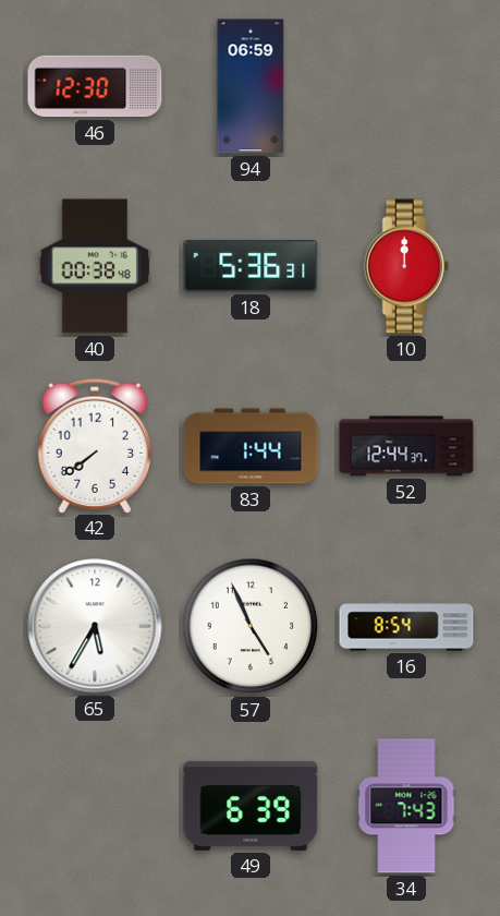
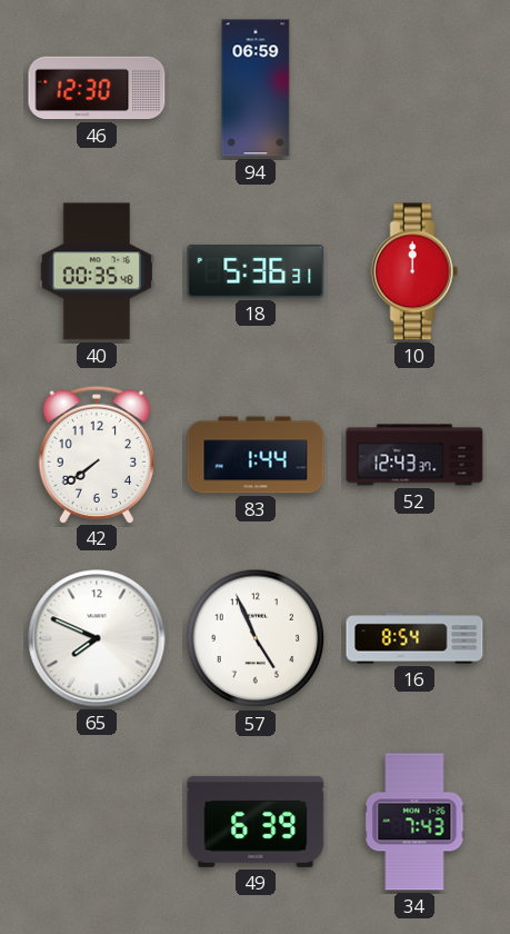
40: 00:38 -> 00:35
52: 12:44 -> 12:43
65: 5:35 -> 7:49
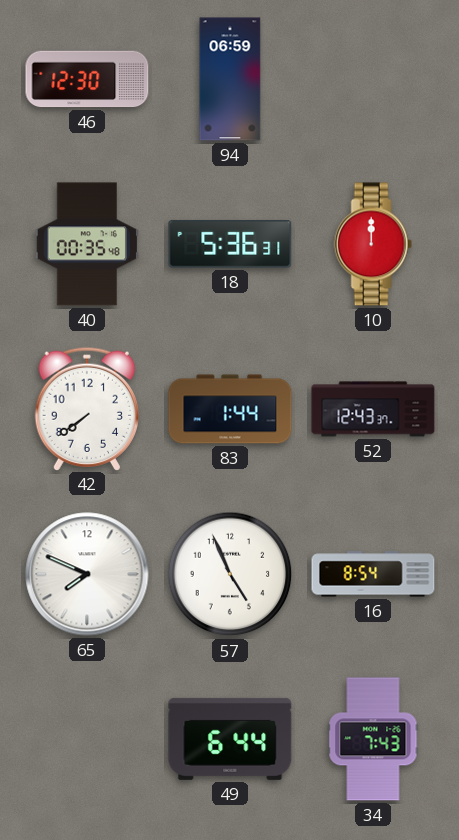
49: 6:39 -> 6:44
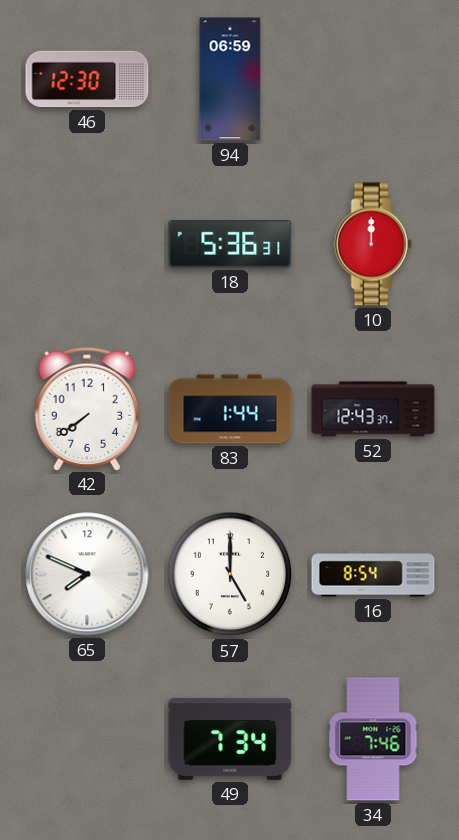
40: 00:35 -> none
57: 4:56 -> 5:00
49: 6:44 -> 7:34
34: 7:43 -> 7:46
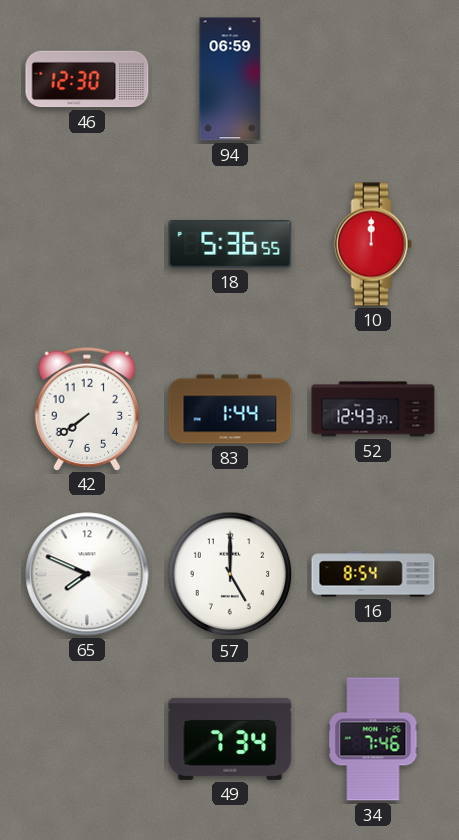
18: 5:36:31 -> 5:36:55
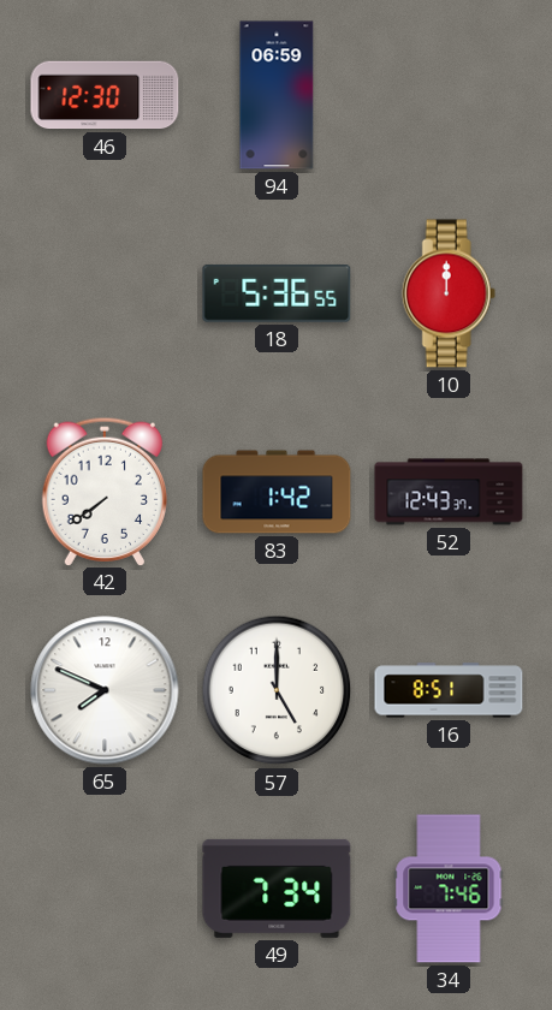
83: 1:44 -> 1:42
16: 8:54 -> 8:51
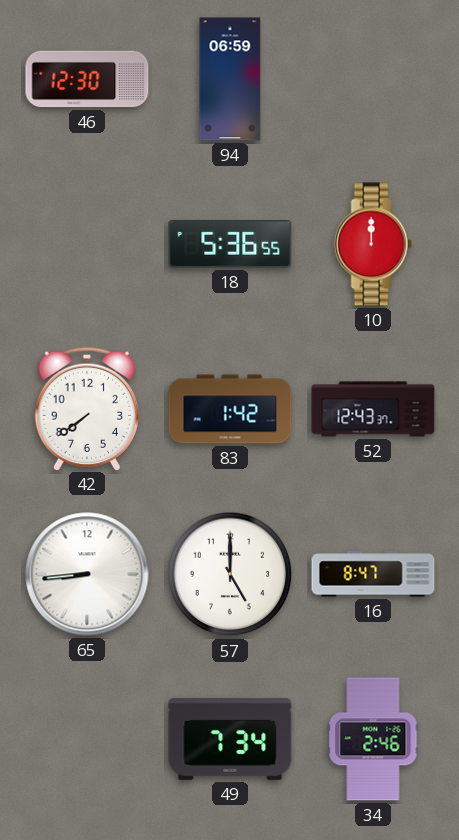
65: 7:49 -> 8:44
16: 8:51 -> 8:47
34: 7:46 -> 2:46
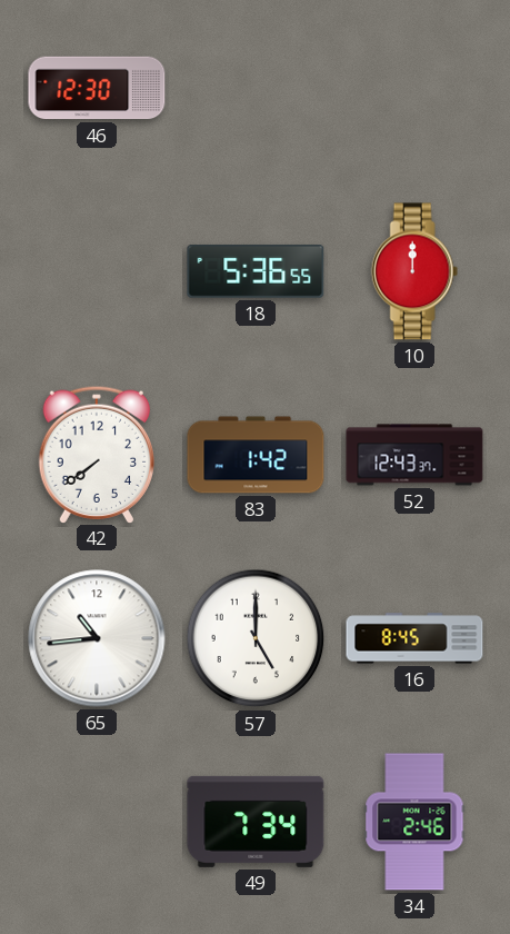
94: 06:59 -> none
65: 8:44 -> 10:44
16: 8:47 -> 8:45
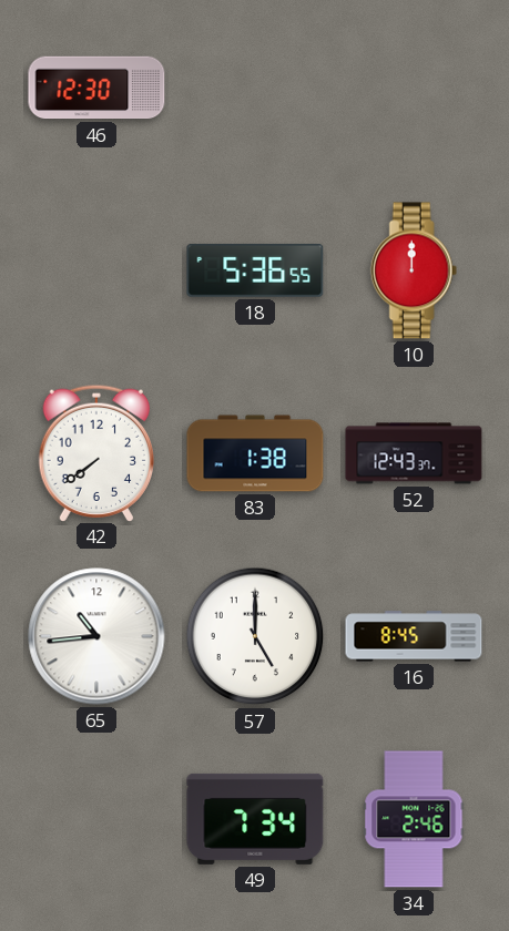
83: 1:42 -> 1:38
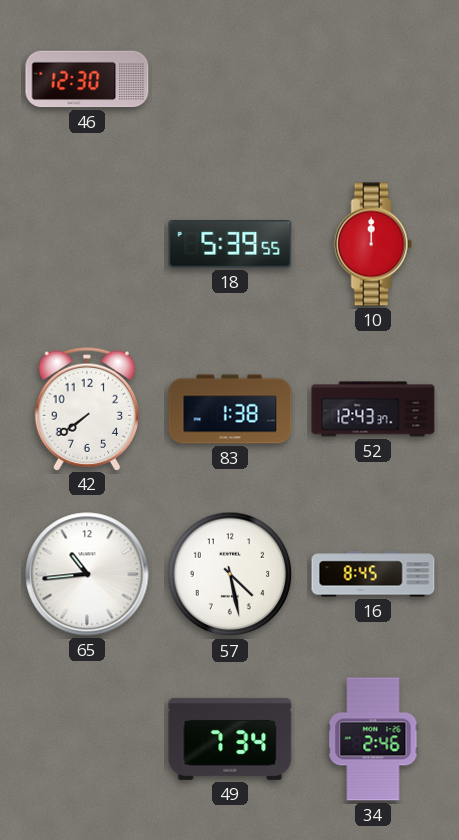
18: 5:36 -> 5:39
57: 5:00 -> 4:28
